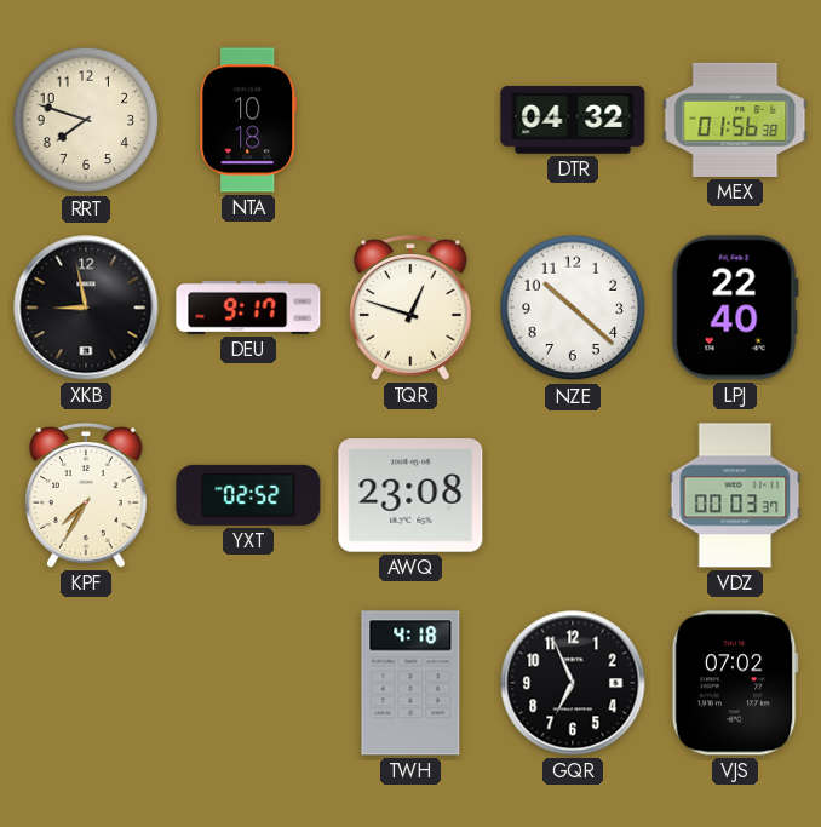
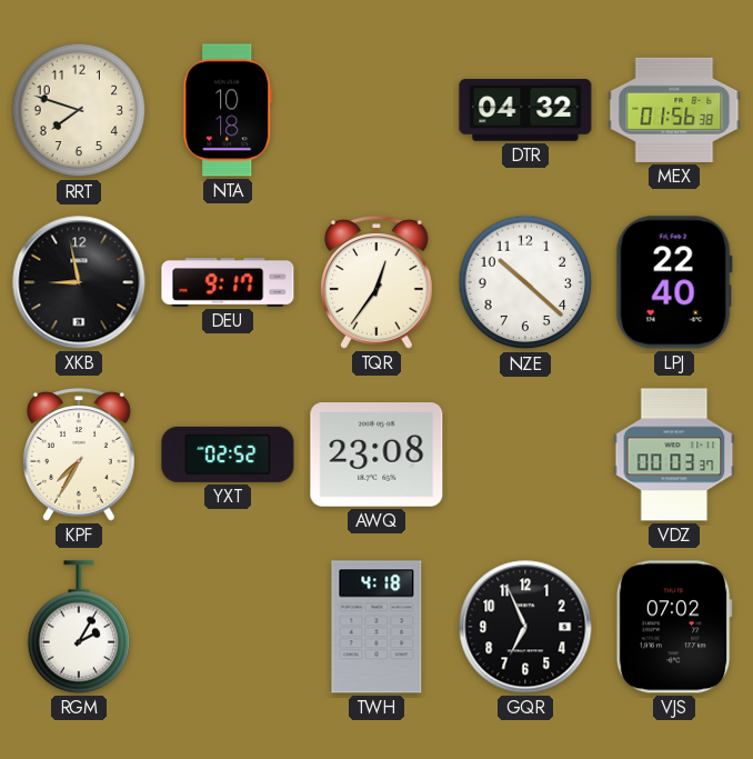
TQR: 12:48 -> 12:36
RGM: none -> 2:05
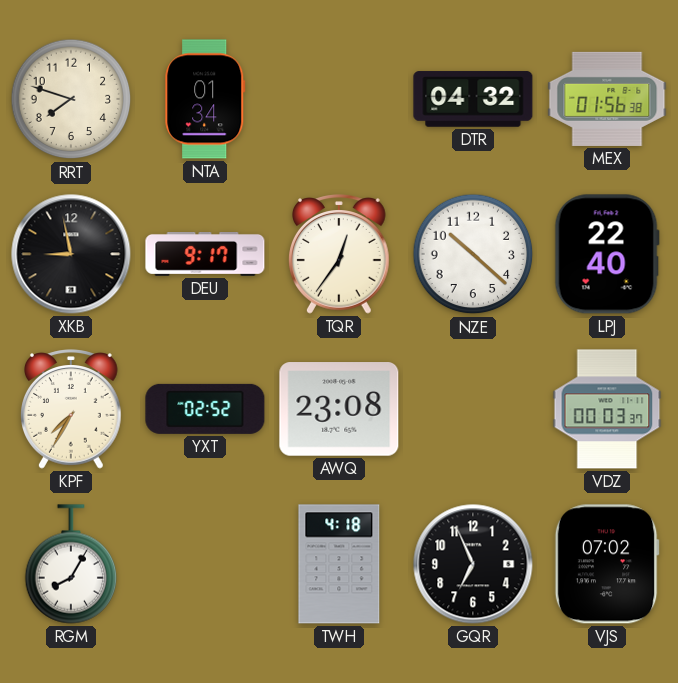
NTA: 10:18 -> 01:34
RGM: 2:05 -> 8:05
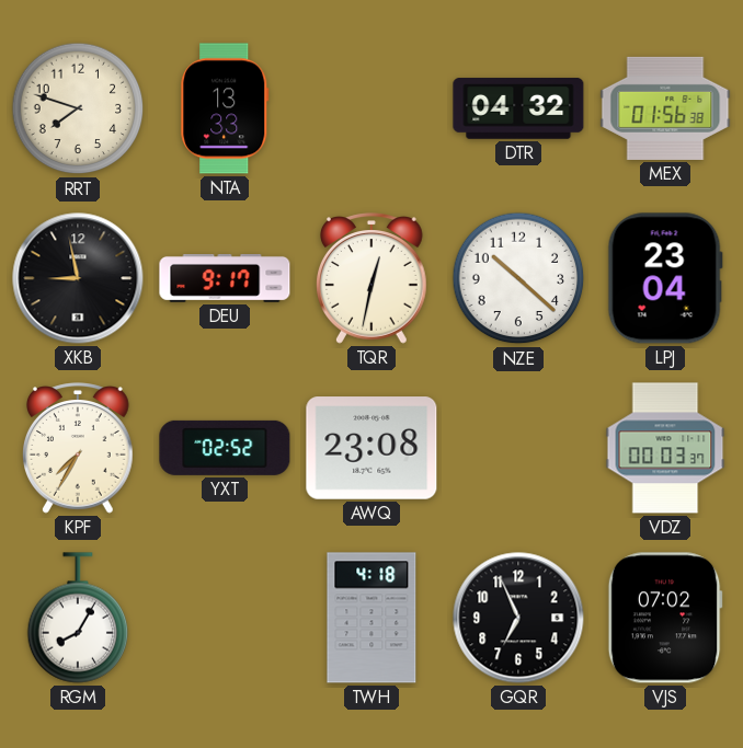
NTA: 01:34 -> 13:33
TQR: 12:36 -> 12:32
LPJ: 22:40 -> 23:04
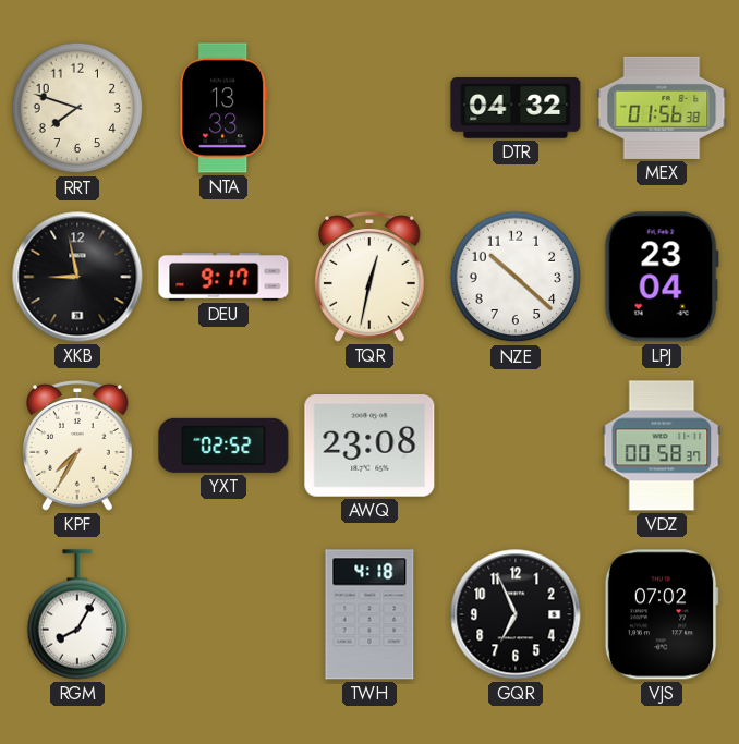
VDZ: 00:03 -> 00:58
